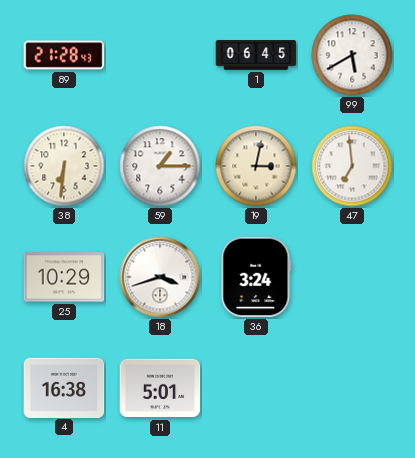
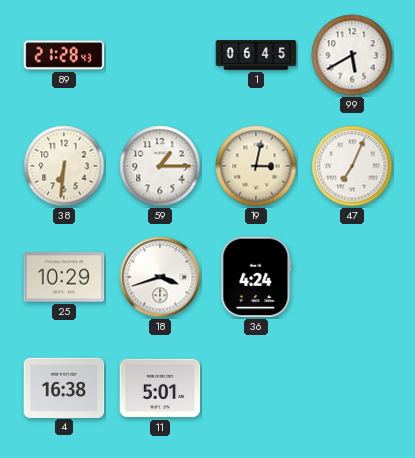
47: 6:59 -> 7:04
36: 3:24 -> 4:24
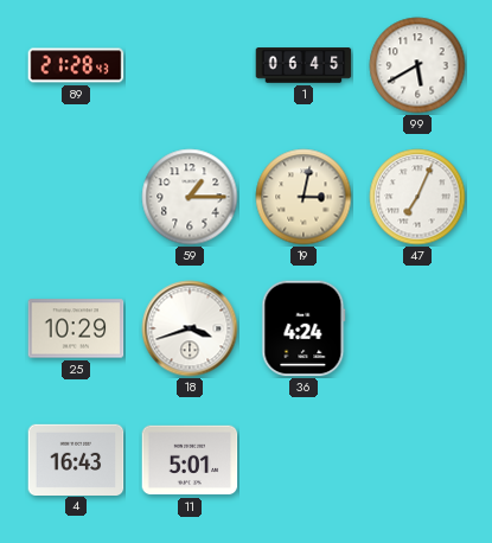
38: 6:31 -> none
4: 16:38 -> 16:43
